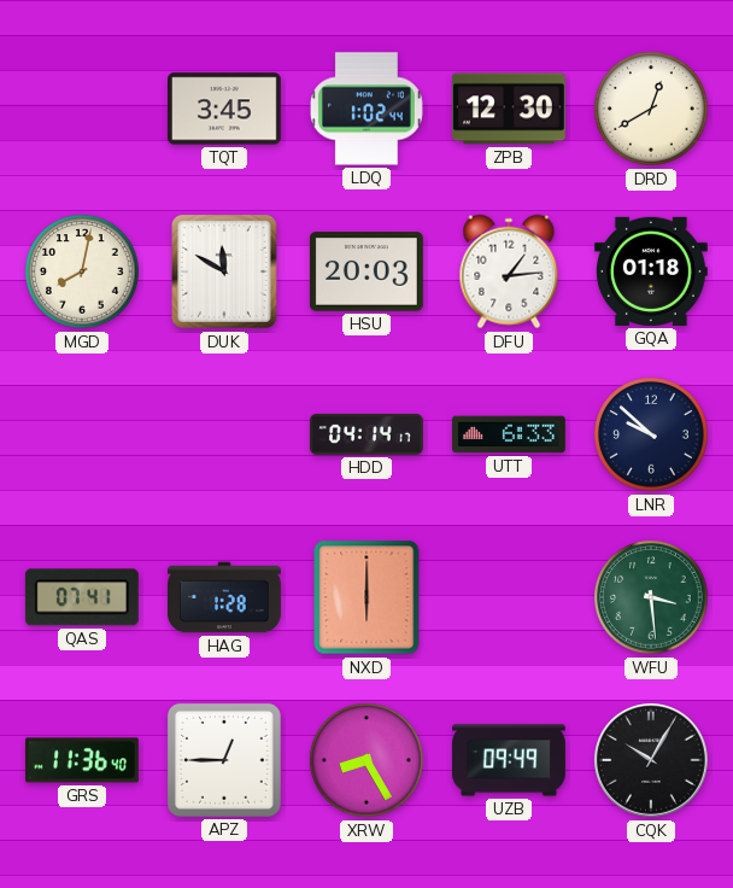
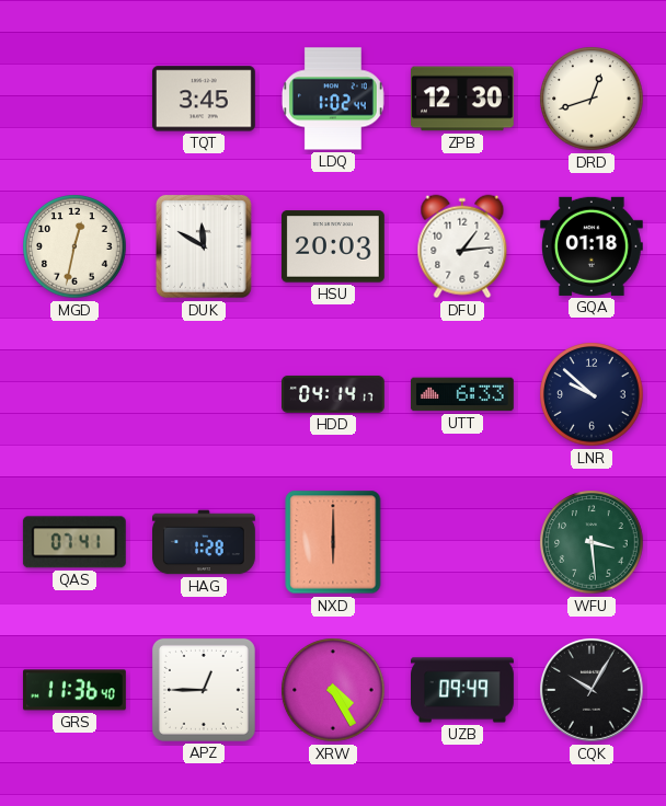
DRD: 12:40 -> 12:42
MGD: 8:02 -> 12:32
XRW: 8:25 -> 4:25
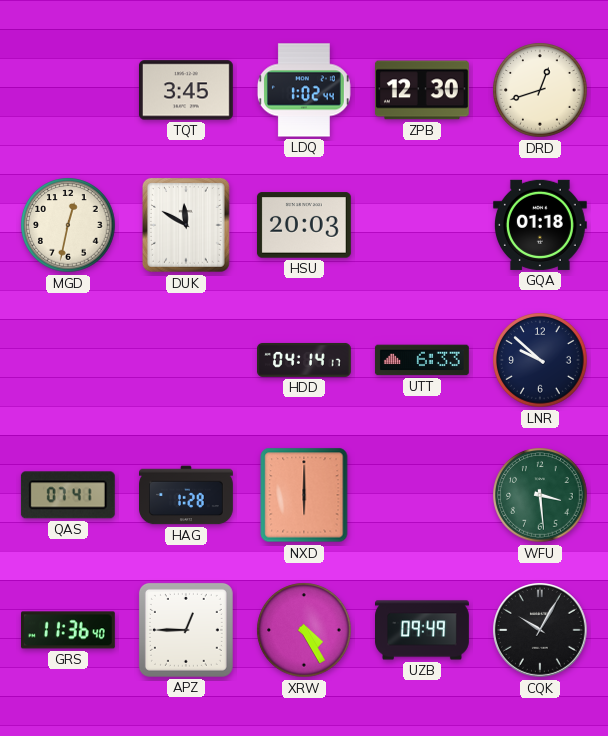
DFU: 1:14 -> none
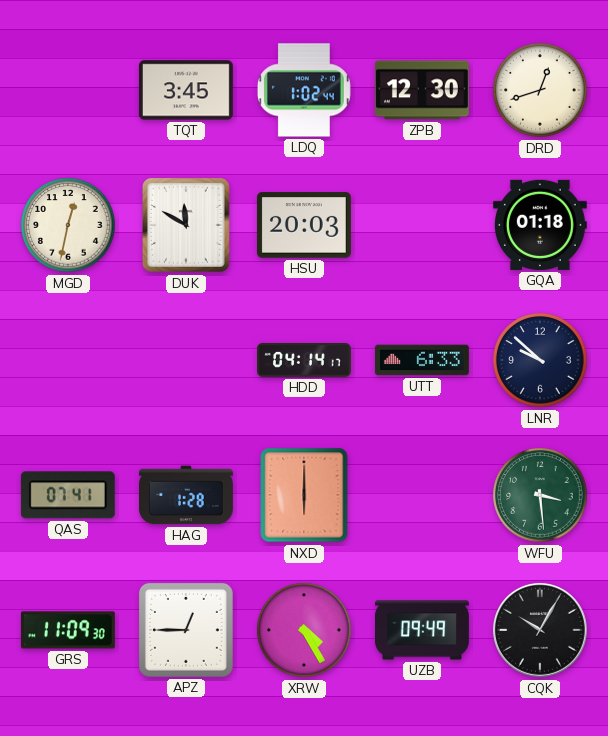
GRS: 11:36 -> 11:09
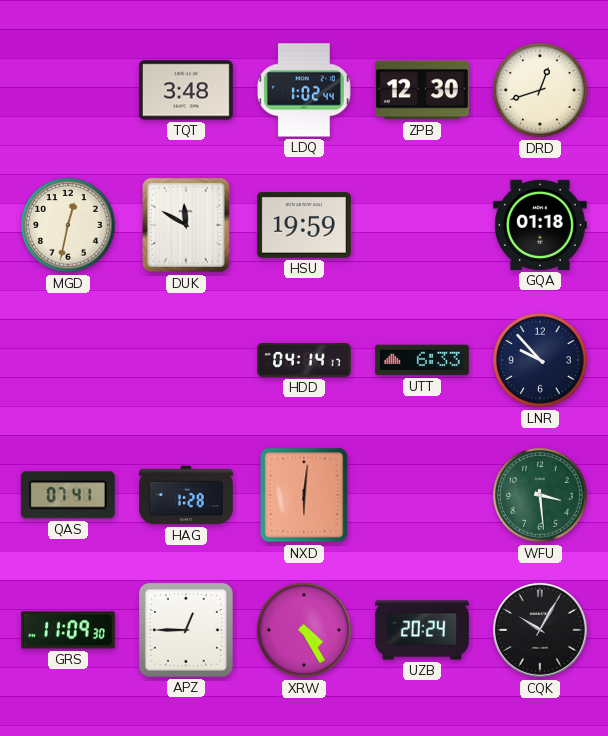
TQT: 3:45 -> 3:48
HSU: 20:03 -> 19:59
LNR: 9:52 -> 9:53
NXD: 6:00 -> 6:01
UZB: 09:49 -> 20:24
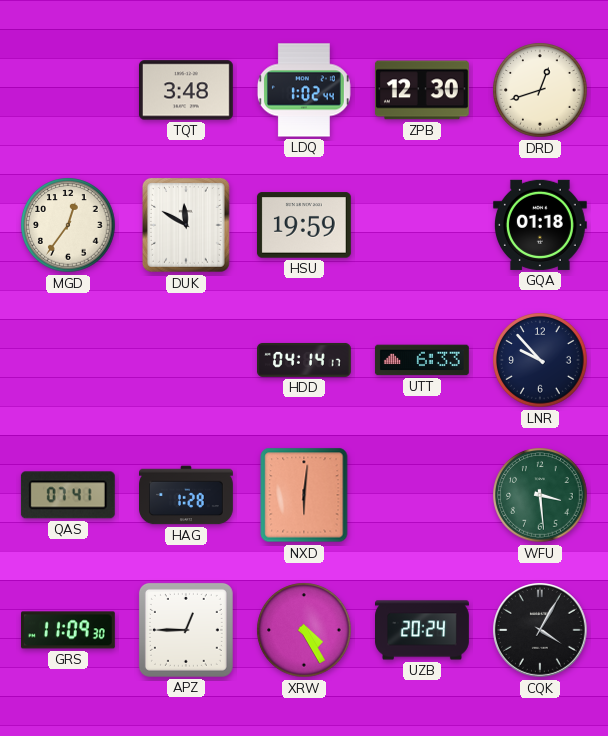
MGD: 12:32 -> 12:36
CQK: 10:05 -> 4:05
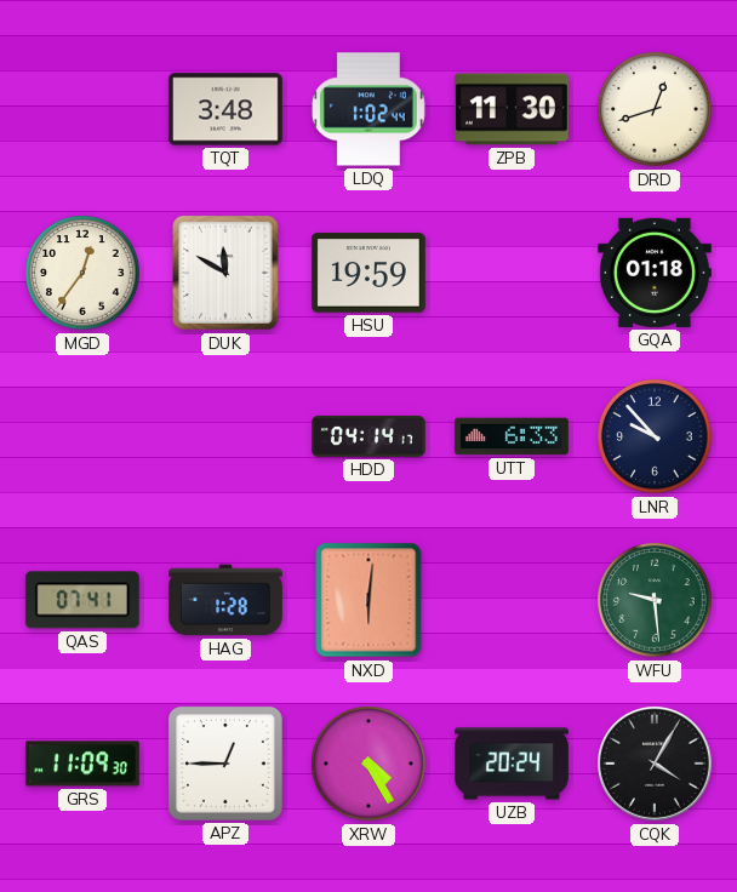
ZPB: 12:30 -> 11:30
WFU: 3:29 -> 9:29
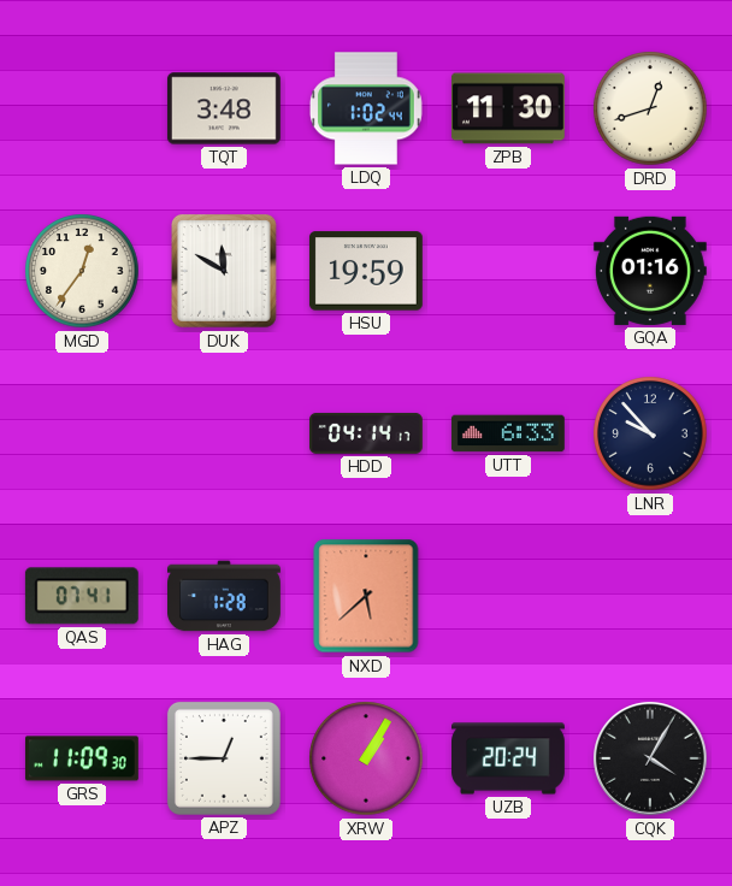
GQA: 01:18 -> 01:16
NXD: 6:01 -> 5:38
WFU: 9:29 -> none
XRW: 4:25 -> 1:05
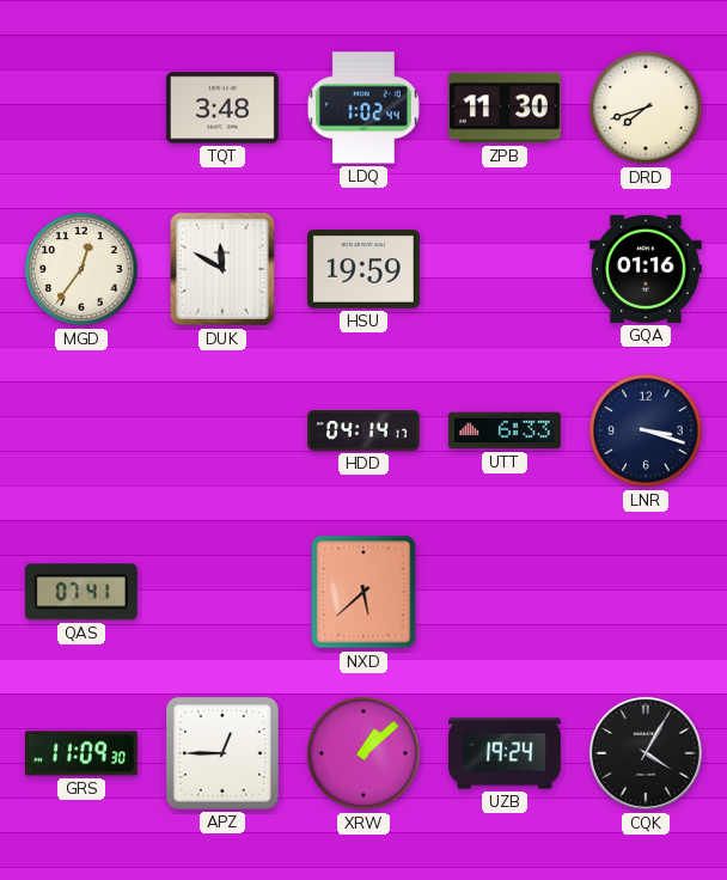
DRD: 12:42 -> 7:42
LNR: 9:53 -> 3:18
HAG: 1:28 -> none
XRW: 1:05 -> 1:08
UZB: 20:24 -> 19:24
